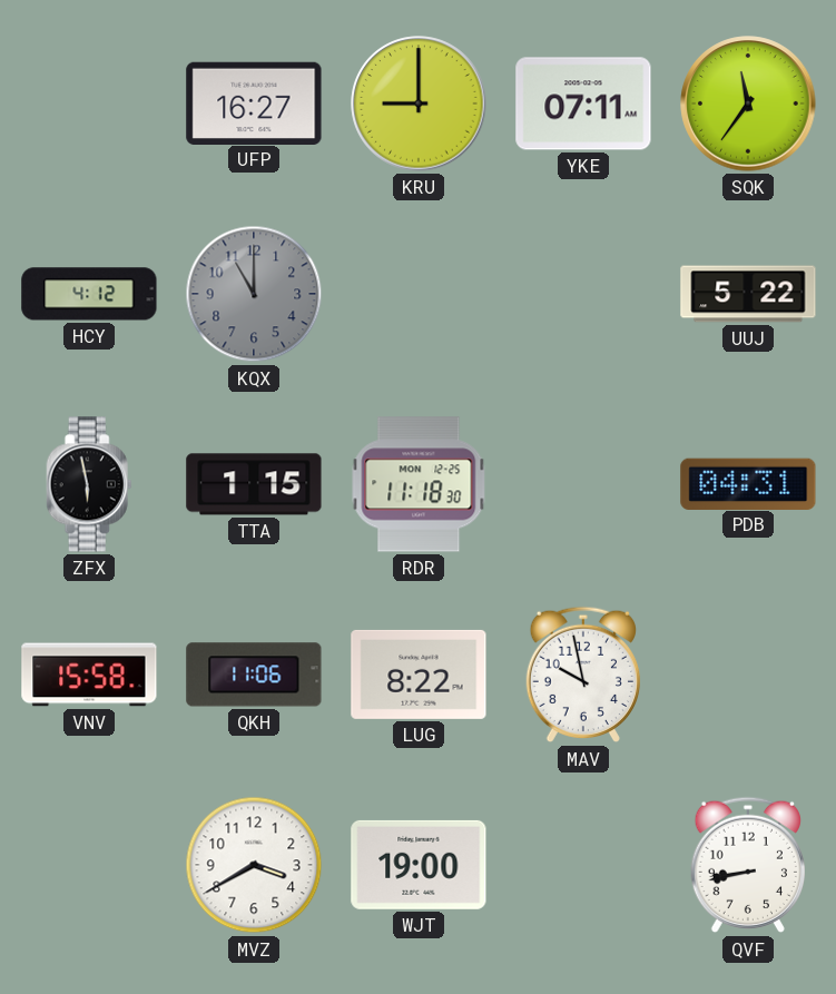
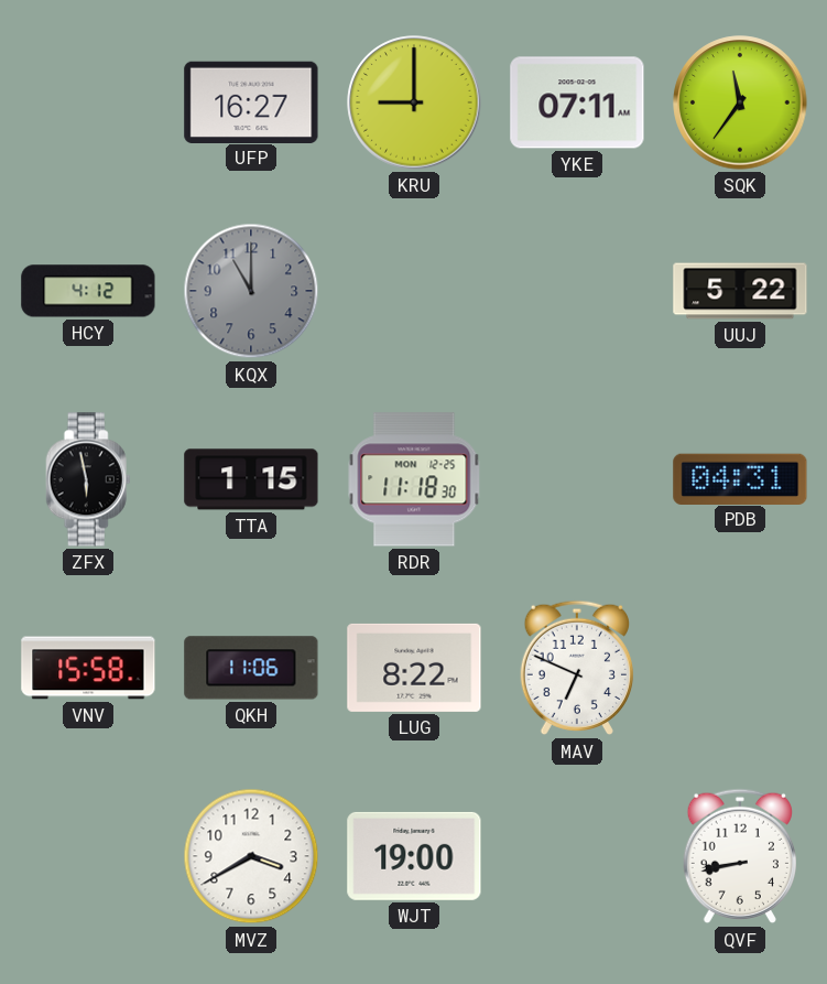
MAV: 9:58 -> 6:49
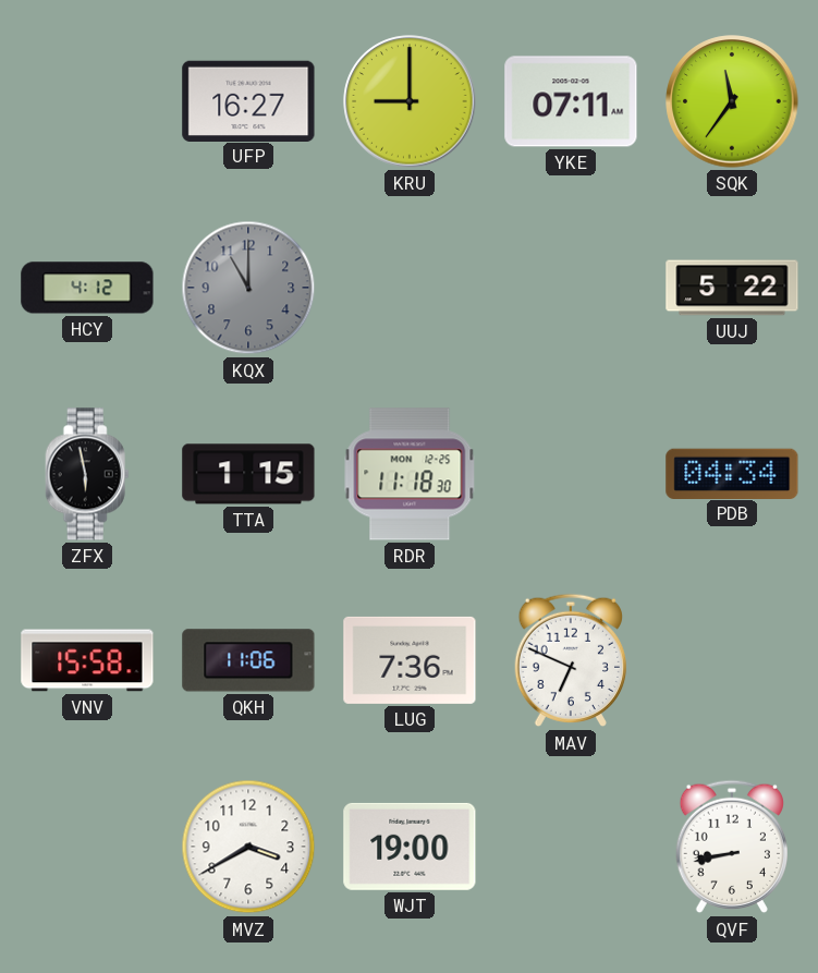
PDB: 04:31 -> 04:34
LUG: 8:22 -> 7:36
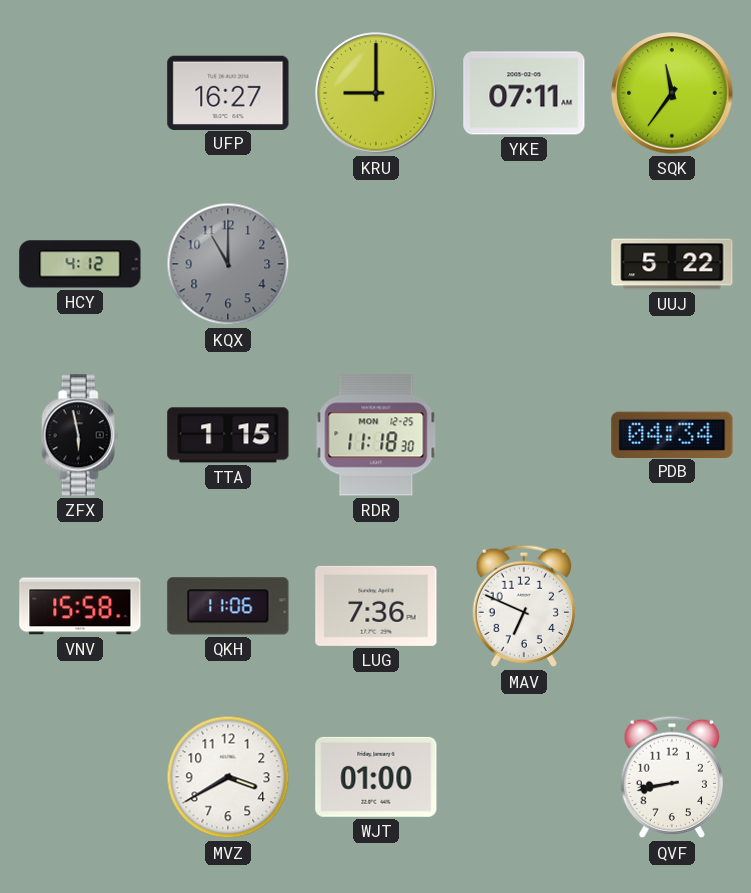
WJT: 19:00 -> 01:00
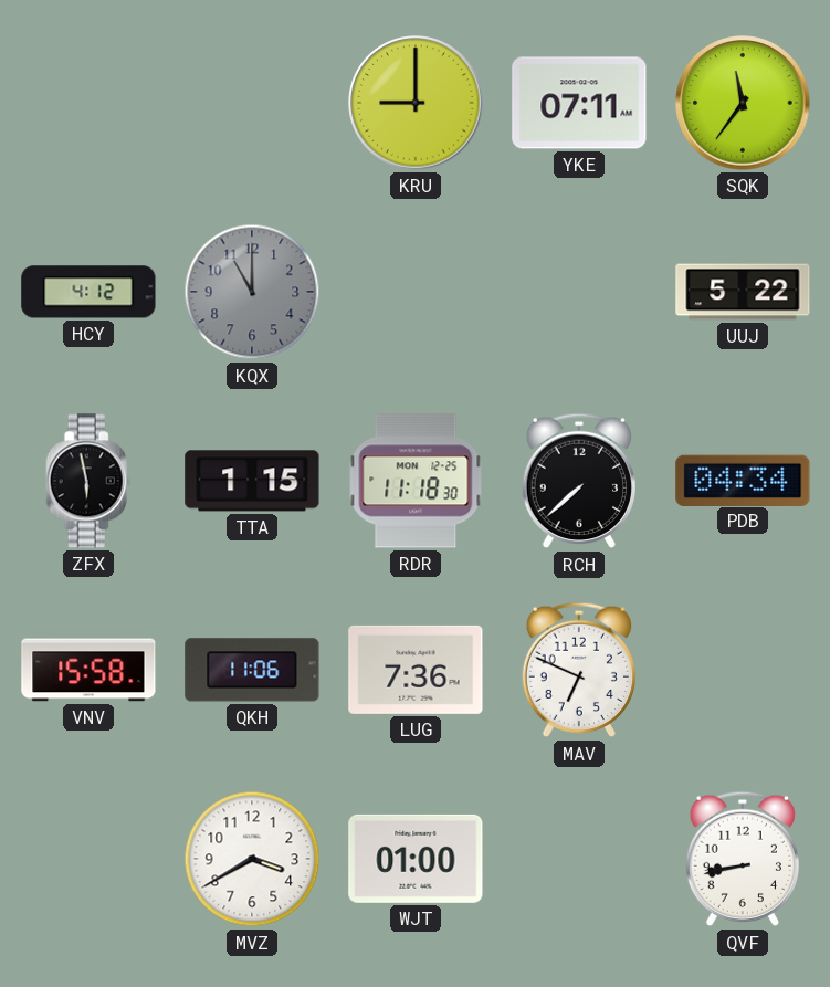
UFP: 16:27 -> none
RCH: none -> 7:38
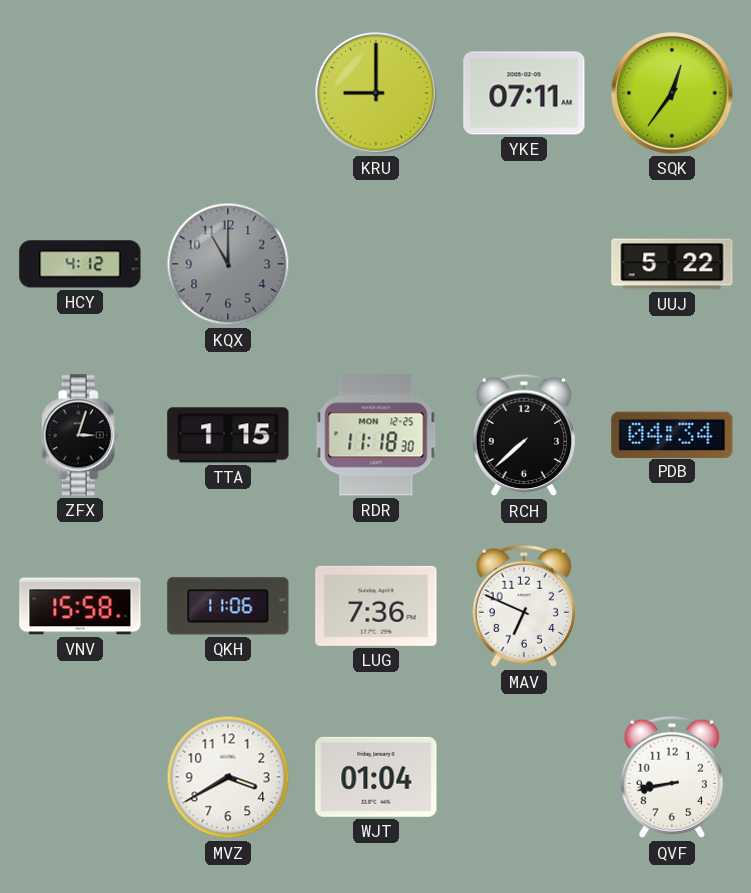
SQK: 11:36 -> 12:36
ZFX: 5:58 -> 3:03
WJT: 01:00 -> 01:04
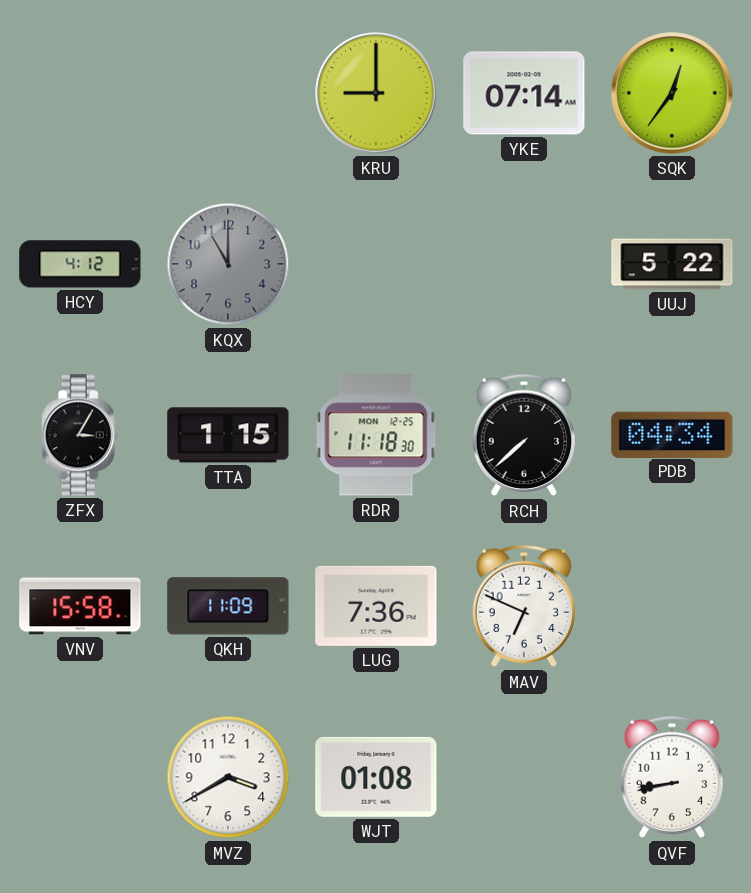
YKE: 07:11 -> 07:14
ZFX: 3:03 -> 3:05
QKH: 11:06 -> 11:09
WJT: 01:04 -> 01:08
